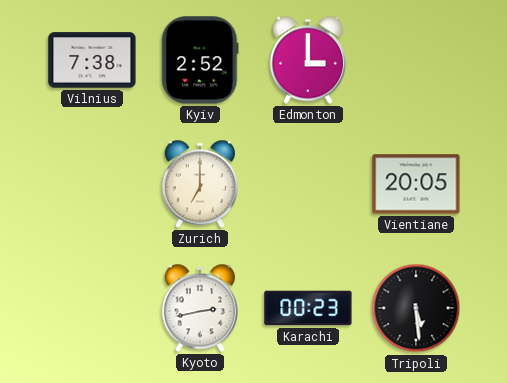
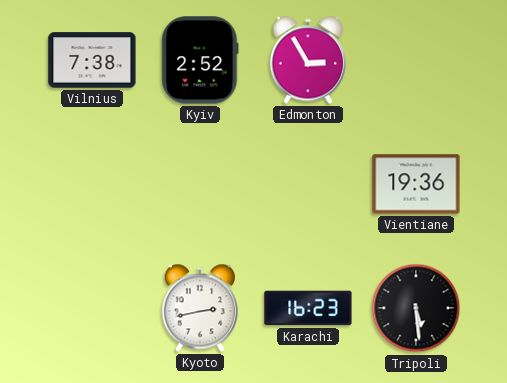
Edmonton: 3:00 -> 2:55
Zurich: 7:00 -> none
Vientiane: 20:05 -> 19:36
Karachi: 00:23 -> 16:23
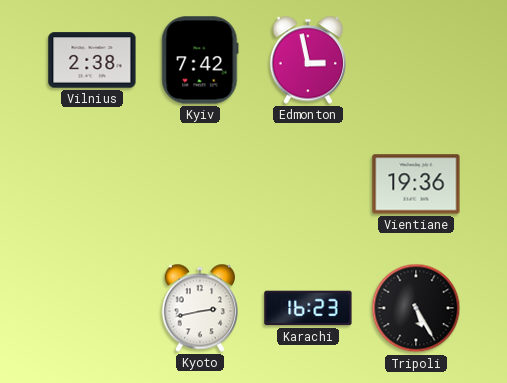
Vilnius: 7:38 -> 2:38
Kyiv: 2:52 -> 7:42
Edmonton: 2:55 -> 2:58
Tripoli: 5:29 -> 5:25
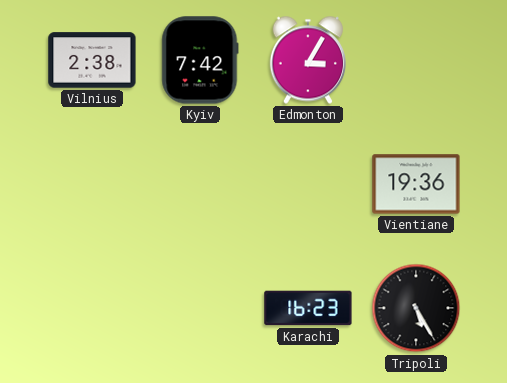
Edmonton: 2:58 -> 3:05
Kyoto: 2:43 -> none
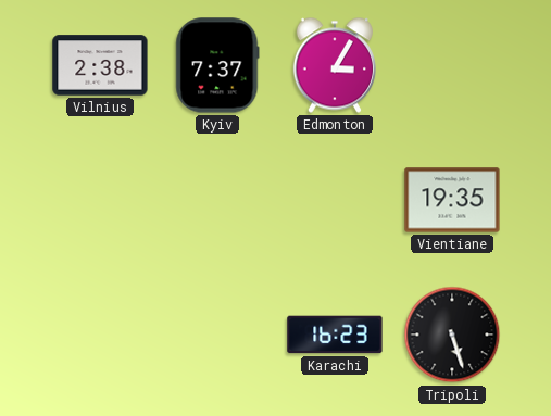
Kyiv: 7:42 -> 7:37
Vientiane: 19:36 -> 19:35
Tripoli: 5:25 -> 5:27
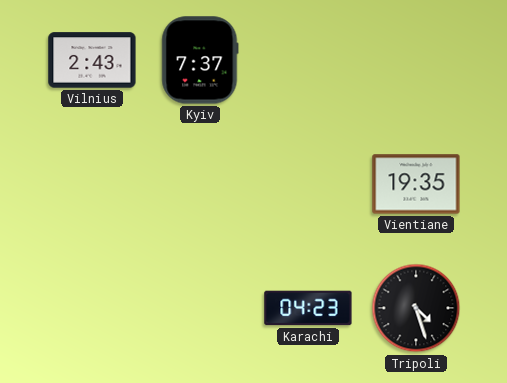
Vilnius: 2:38 -> 2:43
Edmonton: 3:05 -> none
Karachi: 16:23 -> 04:23
Tripoli: 5:27 -> 4:27
